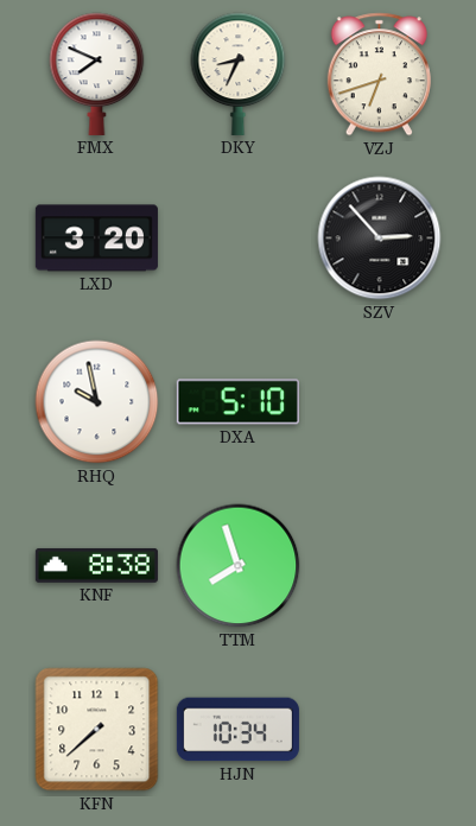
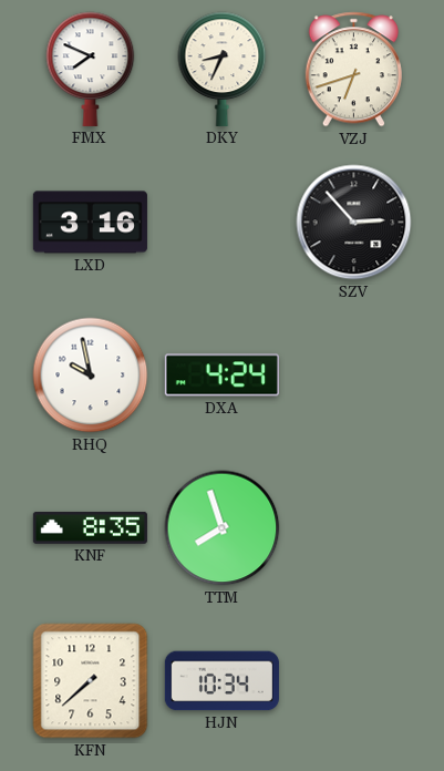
LXD: 3:20 -> 3:16
DXA: 5:10 -> 4:24
KNF: 8:38 -> 8:35
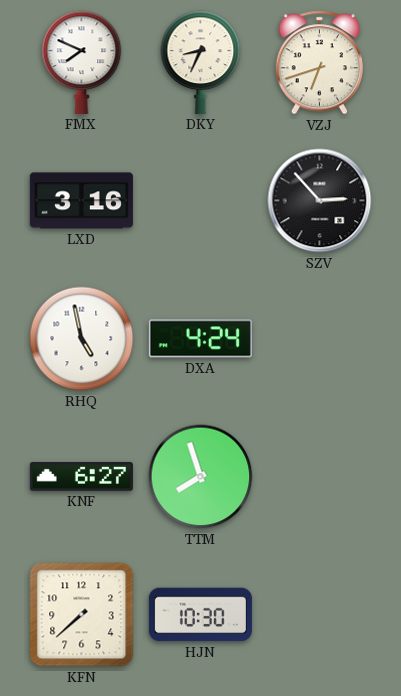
RHQ: 9:58 -> 4:58
KNF: 8:35 -> 6:27
HJN: 10:34 -> 10:30
